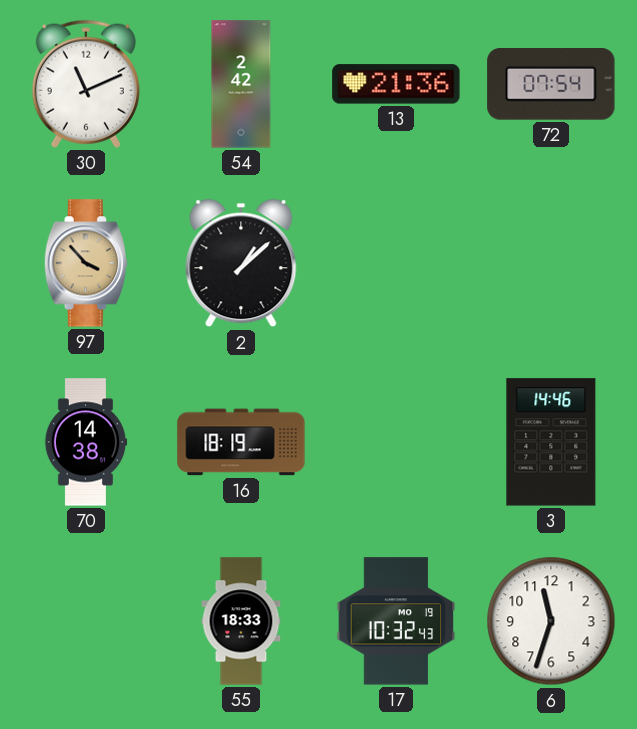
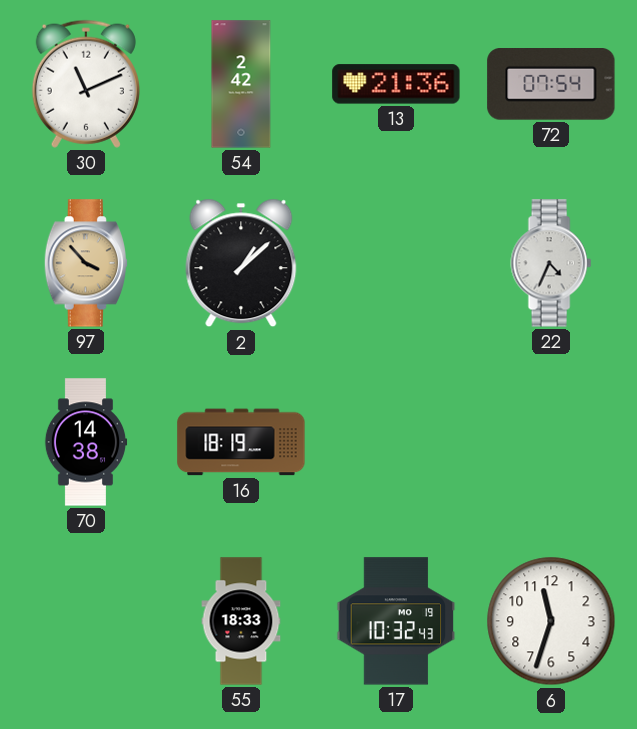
22: none -> 4:34
3: 14:46 -> none
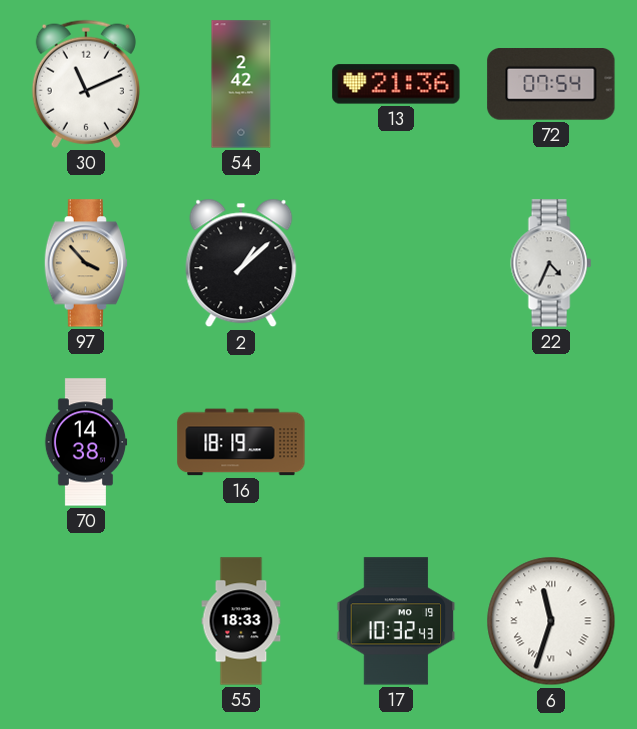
6 numerals: Arabic -> Roman
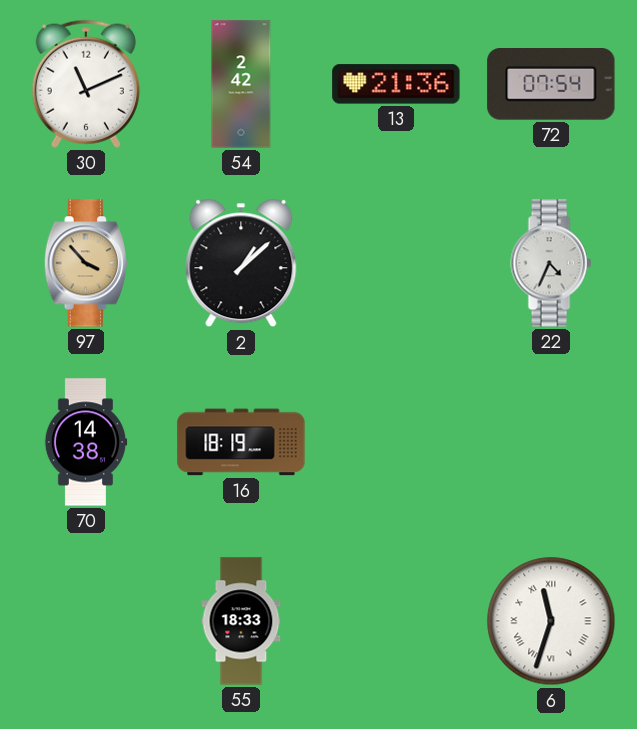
17: 10:32 -> none
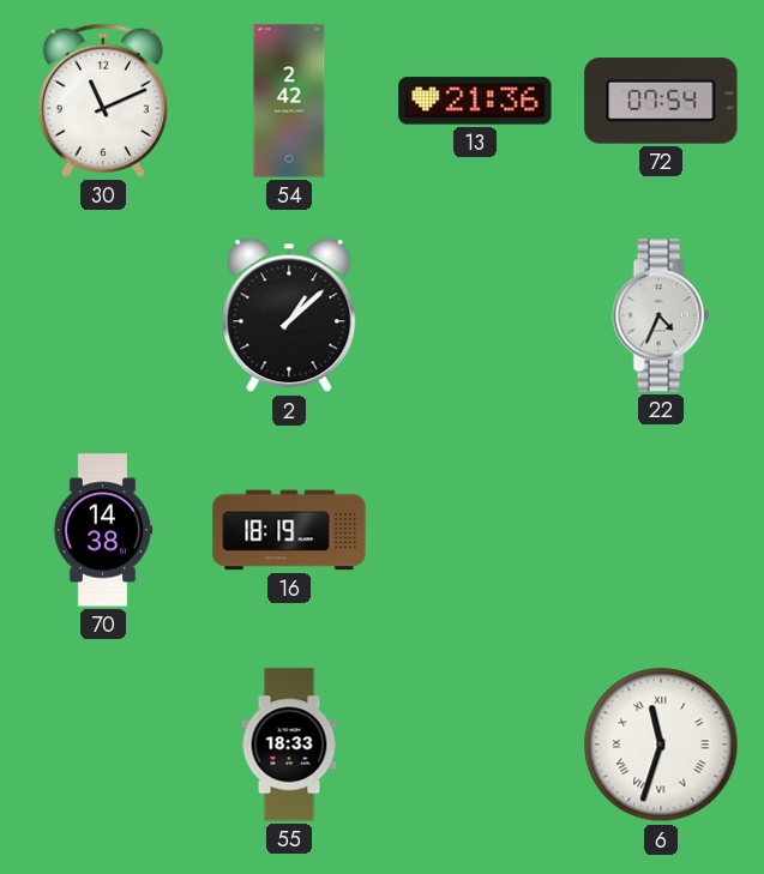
97: 3:53 -> none
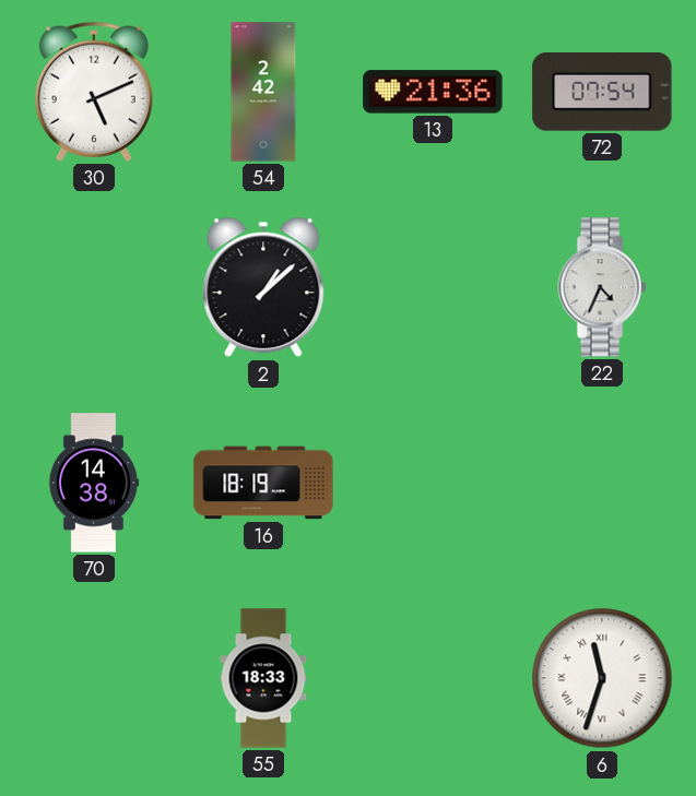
30: 11:11 -> 5:11
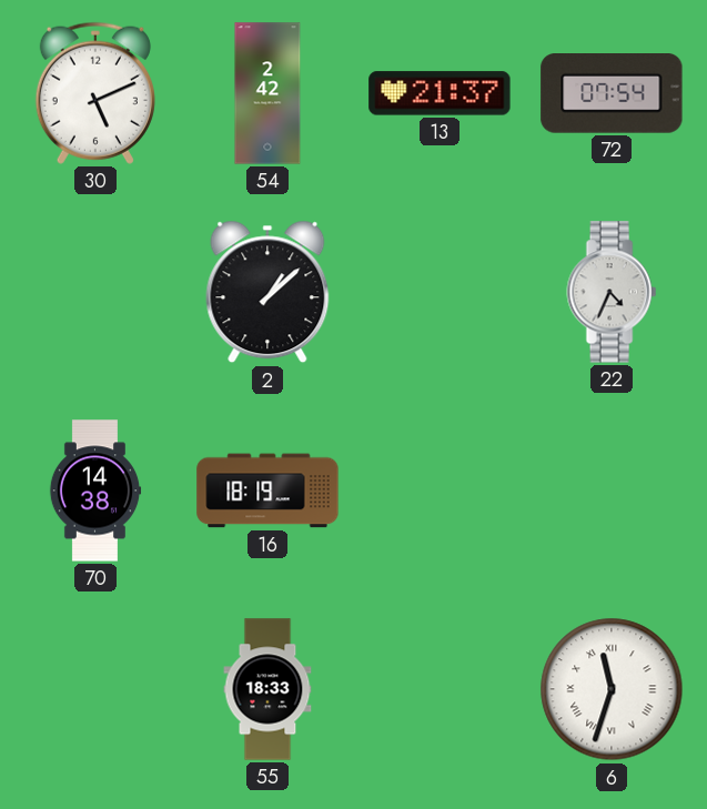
13: 21:36 -> 21:37
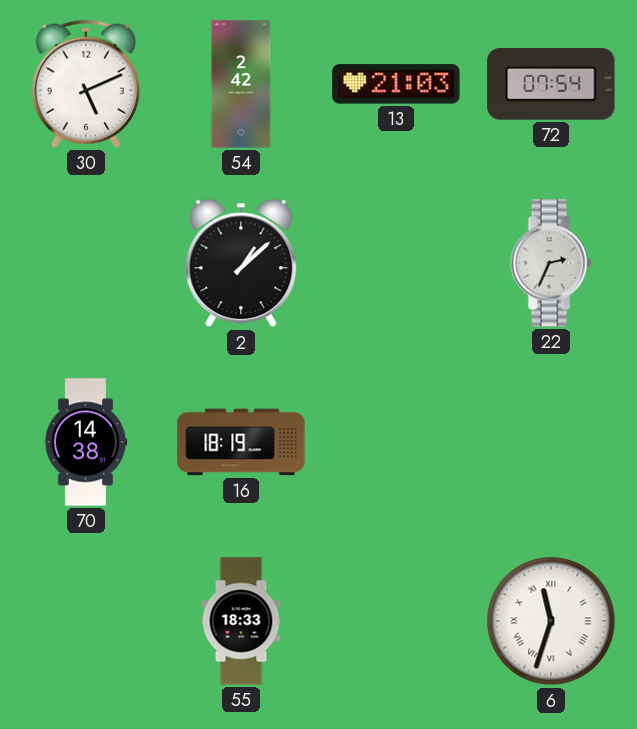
13: 21:37 -> 21:03
22: 4:34 -> 2:34
